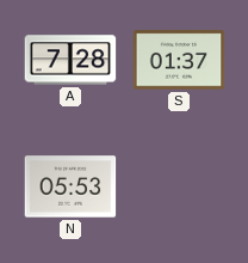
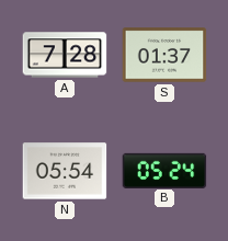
N: 05:53 -> 05:54
B: none -> 05:24
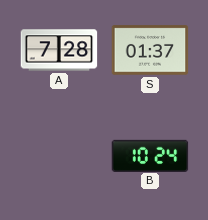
N: 05:54 -> none
B: 05:24 -> 10:24
